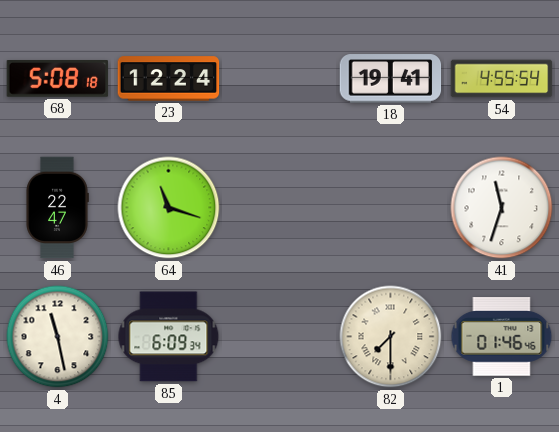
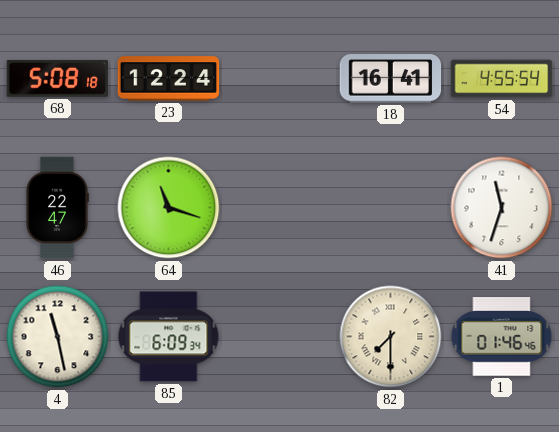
18: 19:41 -> 16:41
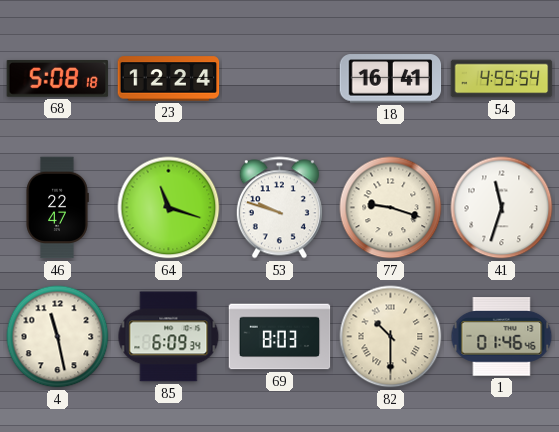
53: none -> 9:48
77: none -> 9:18
69: none -> 8:03
82: 7:30 -> 10:30
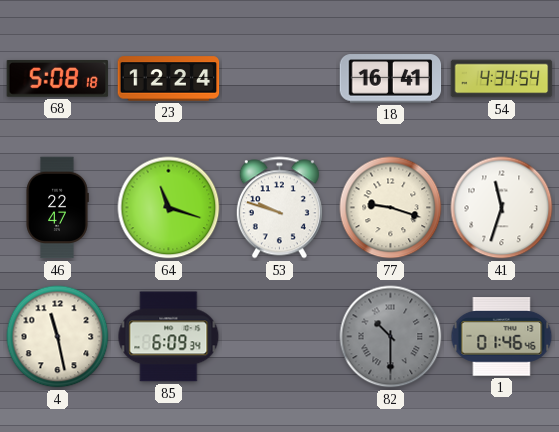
54: 4:55 -> 4:34
69: 8:03 -> none
82 dial: cream -> grey
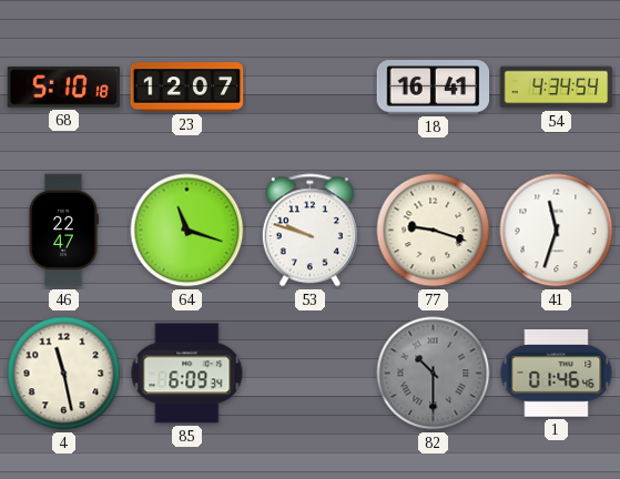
68: 5:08 -> 5:10
23: 12:24 -> 12:07
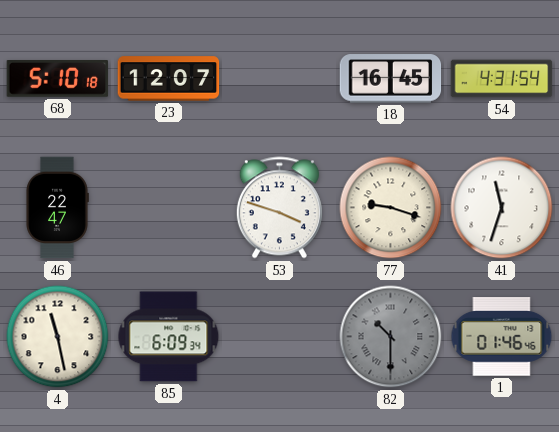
18: 16:41 -> 16:45
54: 4:34 -> 4:31
64: 11:18 -> none
53: 9:48 -> 3:48
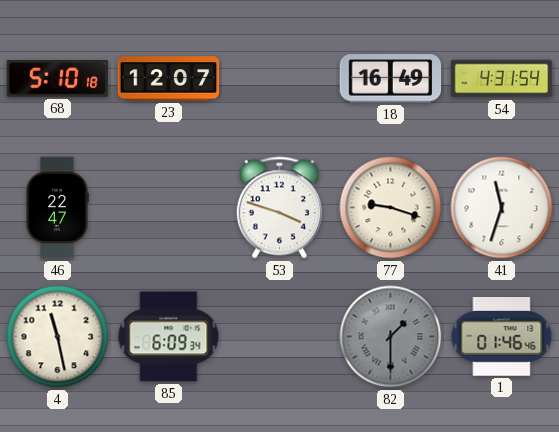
18: 16:45 -> 16:49
82: 10:30 -> 1:30
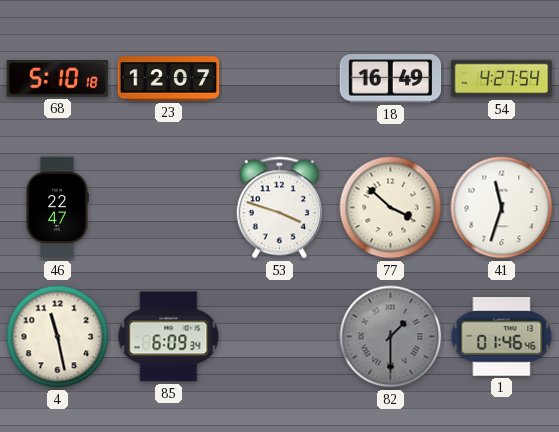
54: 4:31 -> 4:27
77: 9:18 -> 3:52
